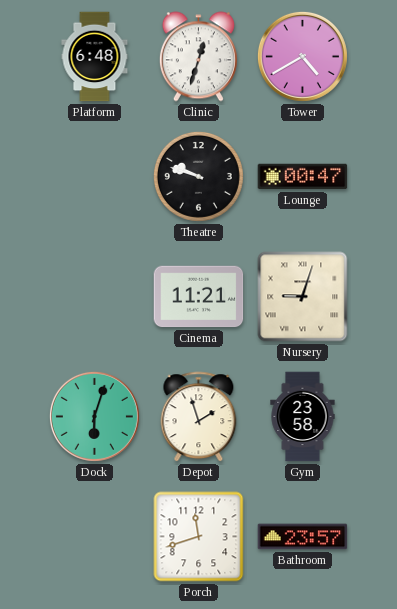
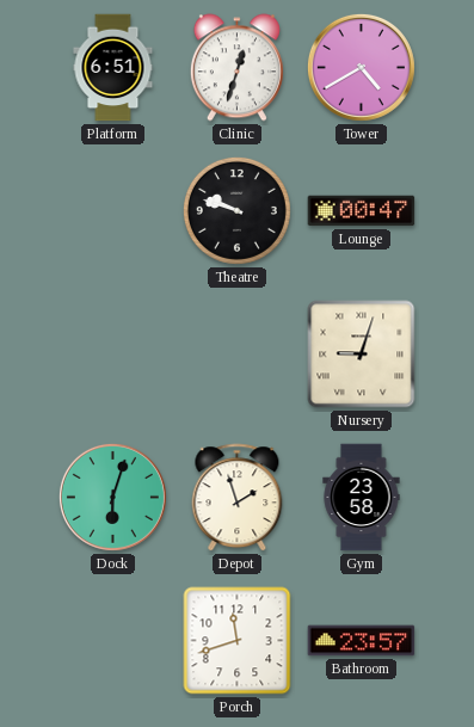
Platform: 6:48 -> 6:51
Cinema: 11:21 -> none
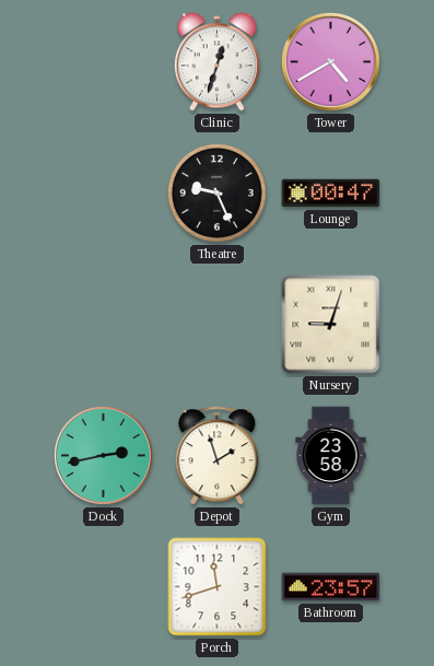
Platform: 6:51 -> none
Theatre: 9:48 -> 9:26
Dock: 6:03 -> 2:43
